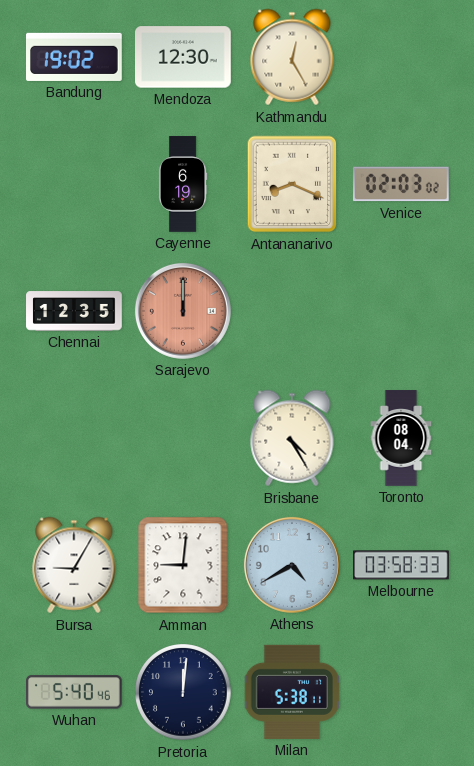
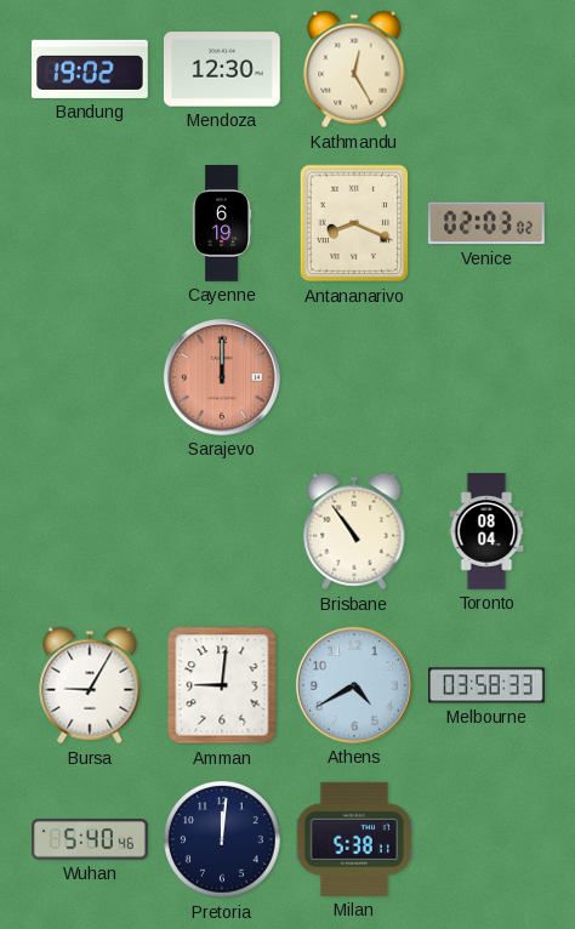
Chennai: 12:35 -> none
Brisbane: 4:25 -> 10:54
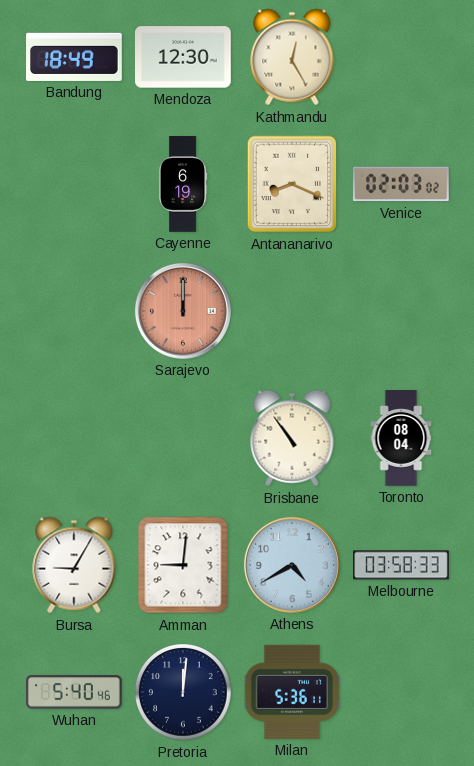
Bandung: 19:02 -> 18:49
Milan: 5:38 -> 5:36
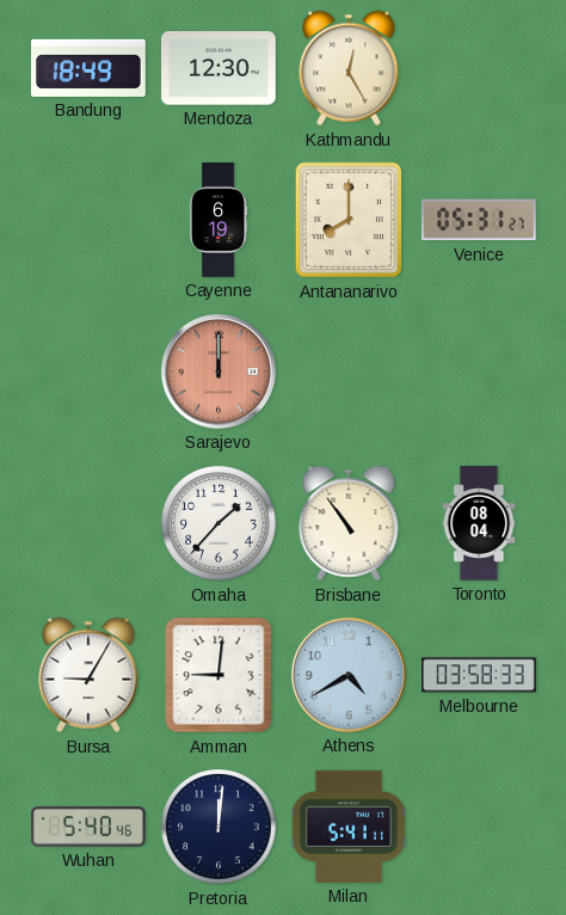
Antananarivo: 8:19 -> 8:00
Venice: 02:03 -> 05:31
Omaha: none -> 1:37
Milan: 5:36 -> 5:41
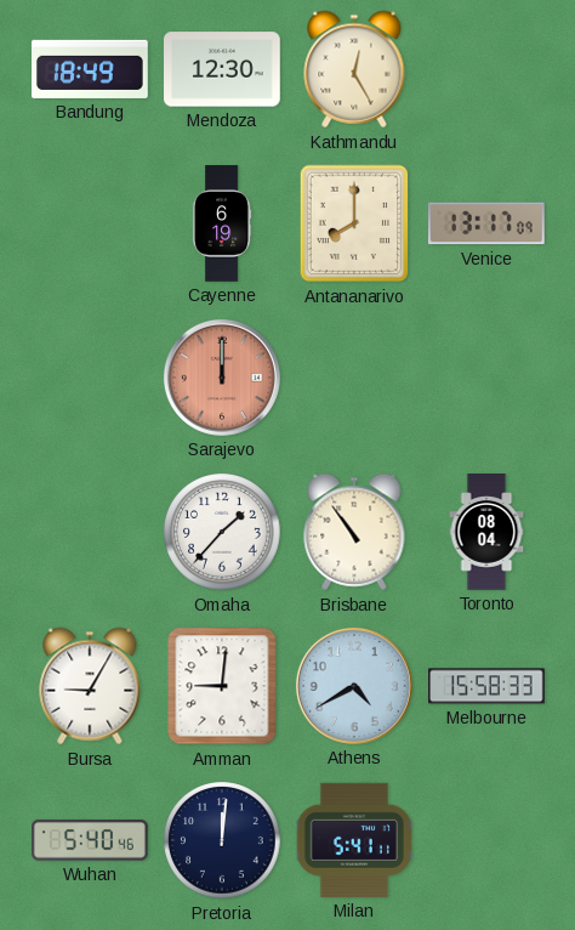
Venice: 05:31 -> 13:17
Melbourne: 03:58 -> 15:58
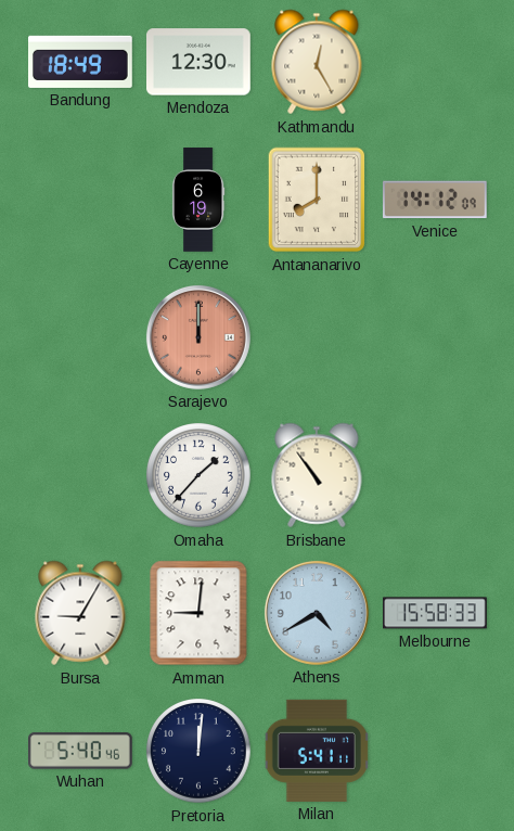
Venice: 13:17 -> 14:12
Toronto: 08:04 -> none
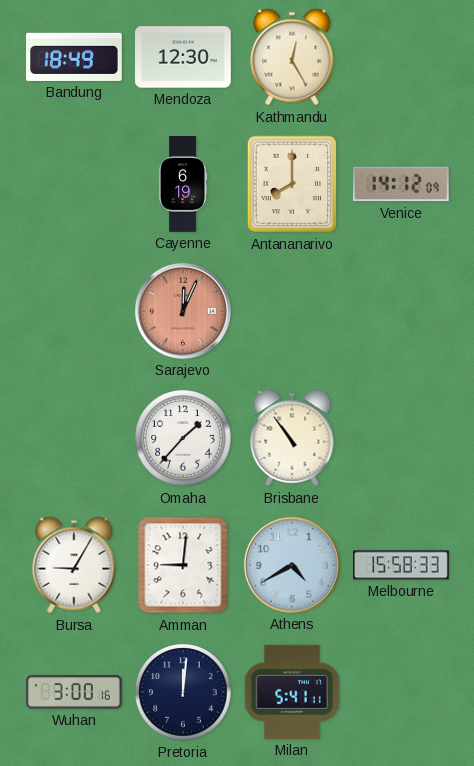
Sarajevo: 12:00 -> 12:04
Wuhan: 5:40 -> 3:00
